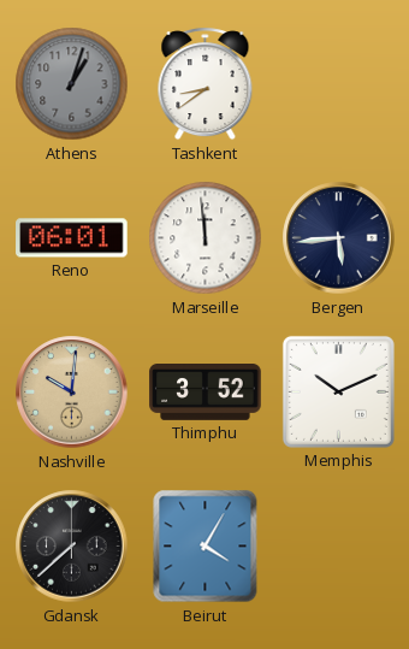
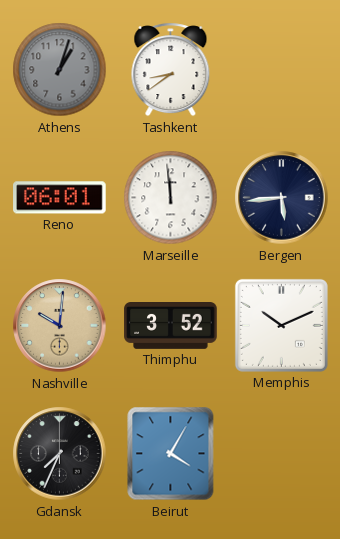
Gdansk: 7:38 -> 7:34
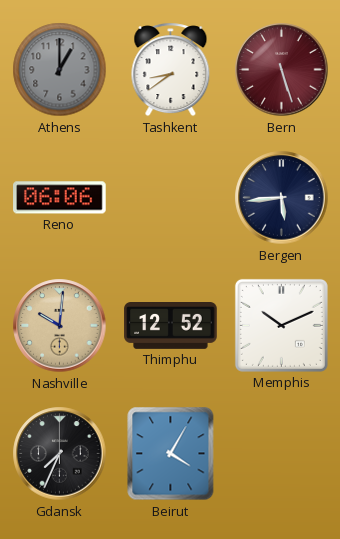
Athens: 1:03 -> 1:00
Bern: none -> 5:27
Reno: 06:01 -> 06:06
Marseille: 11:59 -> none
Thimphu: 3:52 -> 12:52
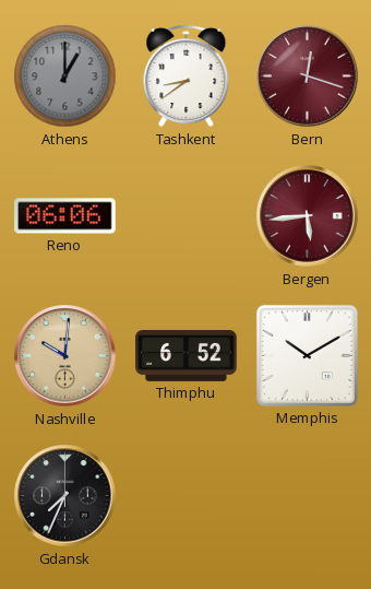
Bern: 5:27 -> 12:18
Bergen dial: navy -> burgundy
Thimphu: 12:52 -> 6:52
Memphis: 10:11 -> 10:10
Beirut: 4:05 -> none
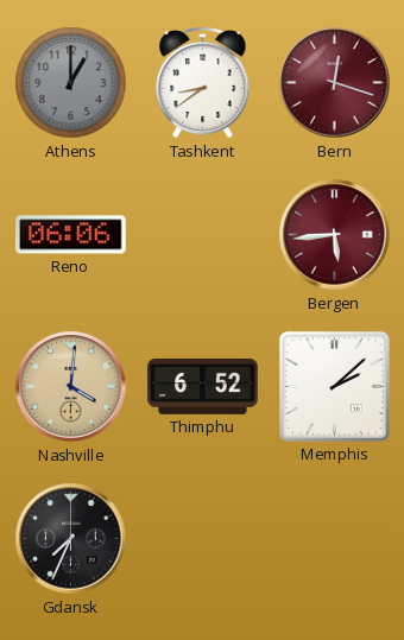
Nashville: 10:01 -> 4:01
Memphis: 10:10 -> 2:08
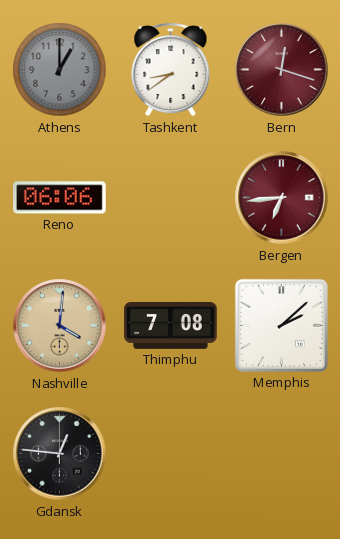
Bergen: 5:44 -> 6:44
Thimphu: 6:52 -> 7:08
Gdansk: 7:34 -> 12:46
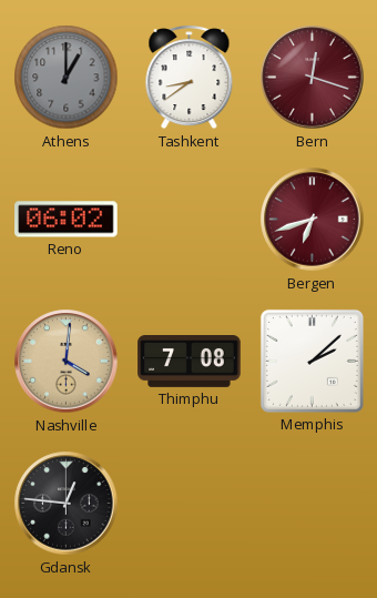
Reno: 06:06 -> 06:02
Bergen: 6:44 -> 6:42
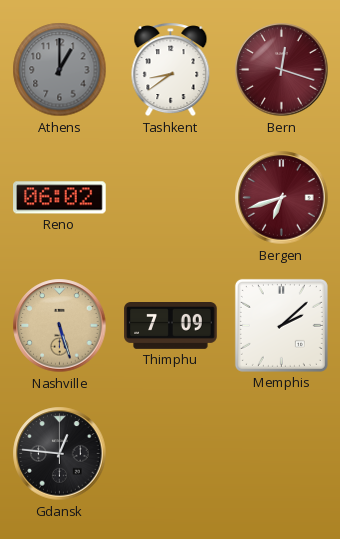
Nashville: 4:01 -> 5:27
Thimphu: 7:08 -> 7:09
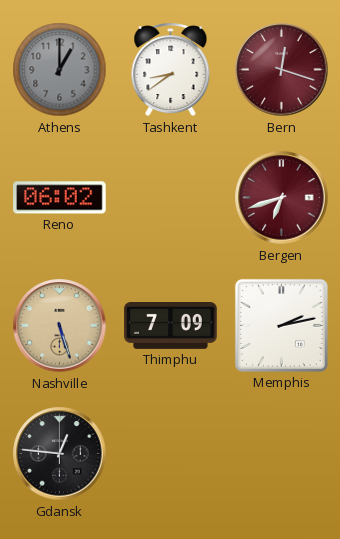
Memphis: 2:08 -> 2:13
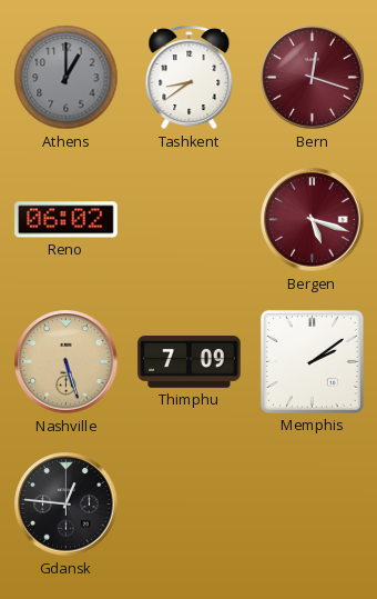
Bergen: 6:42 -> 5:18
Memphis: 2:13 -> 2:09
